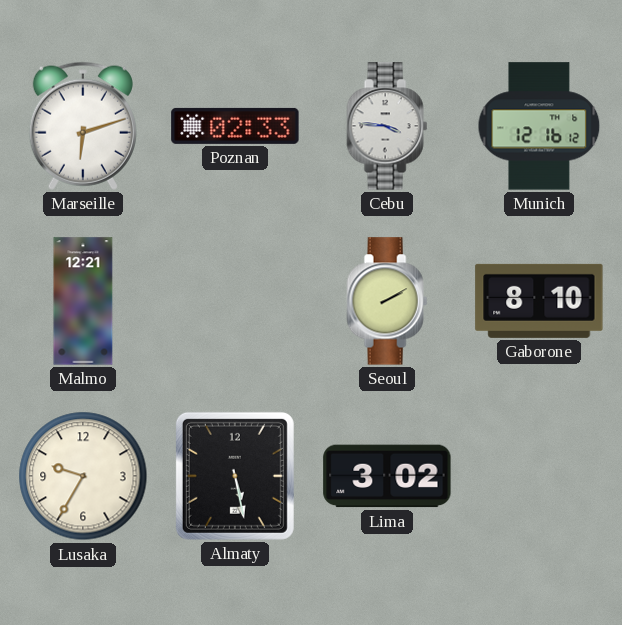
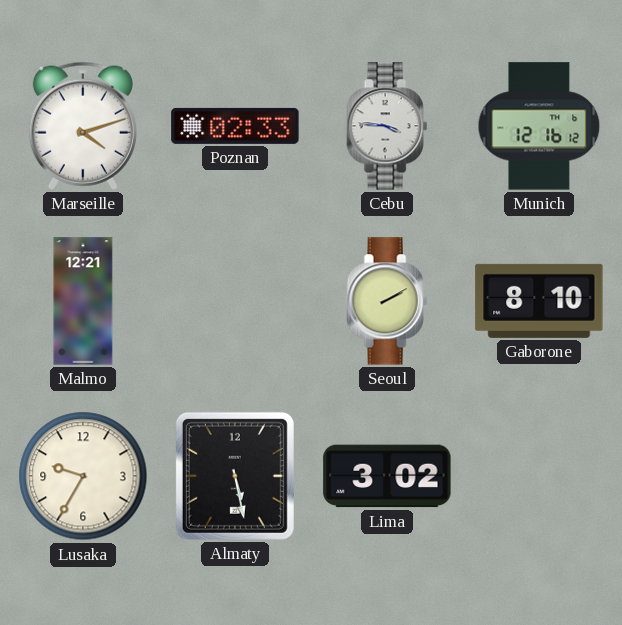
Marseille: 6:12 -> 4:12
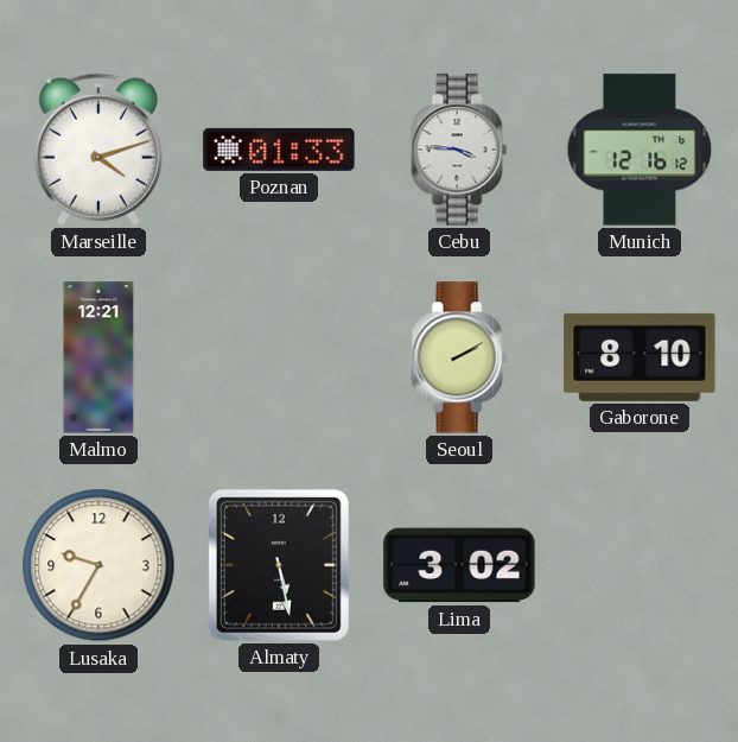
Poznan: 02:33 -> 01:33
